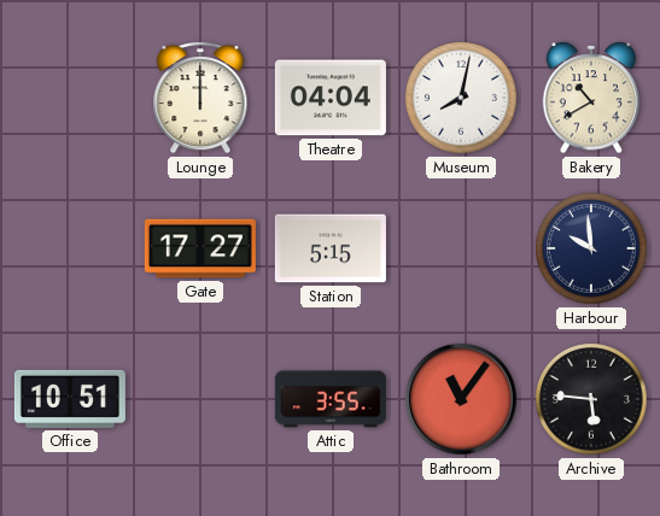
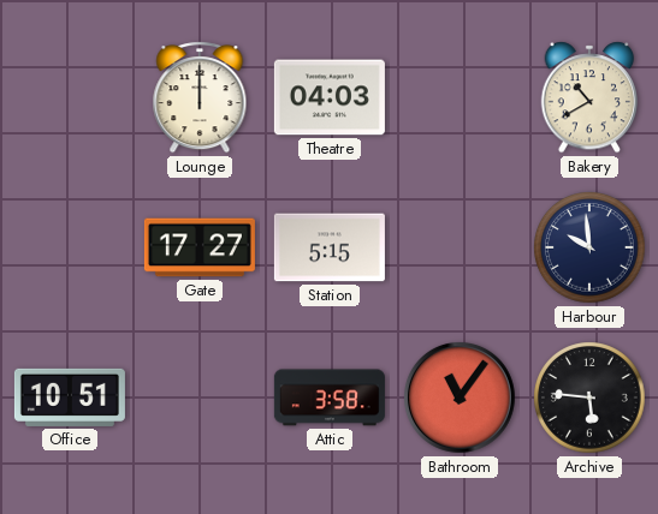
Theatre: 04:04 -> 04:03
Museum: 8:02 -> none
Attic: 3:55 -> 3:58
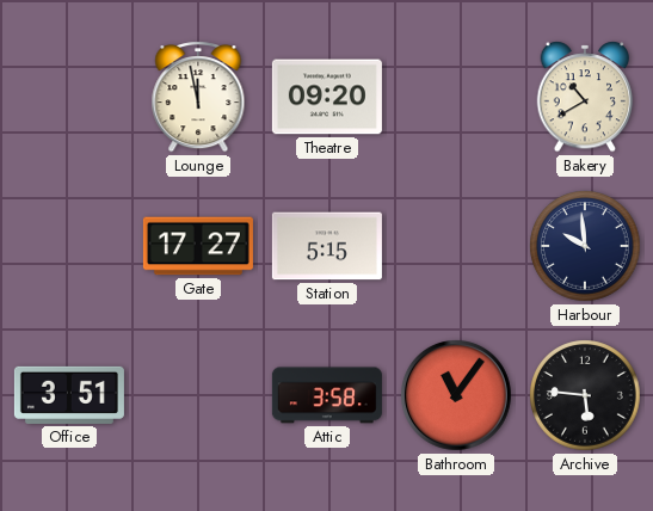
Lounge: 12:00 -> 11:58
Theatre: 04:03 -> 09:20
Office: 10:51 -> 3:51
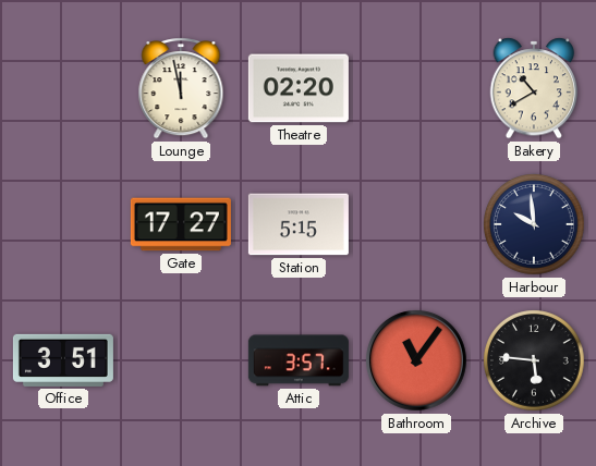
Theatre: 09:20 -> 02:20
Attic: 3:58 -> 3:57
